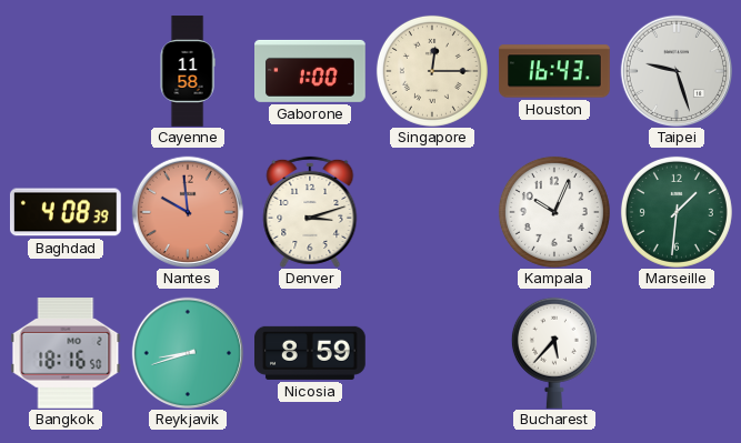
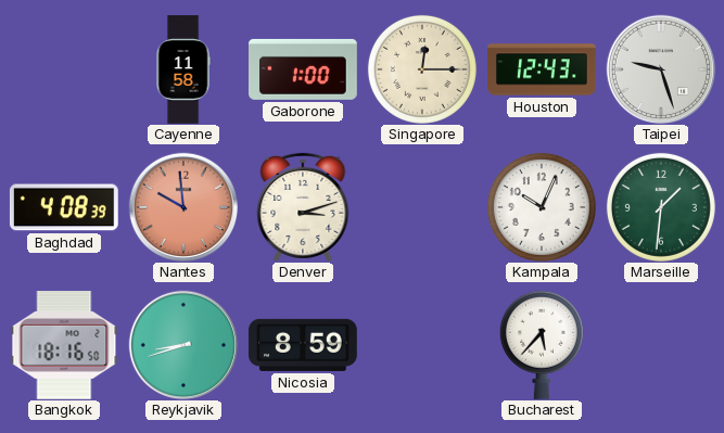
Houston: 16:43 -> 12:43
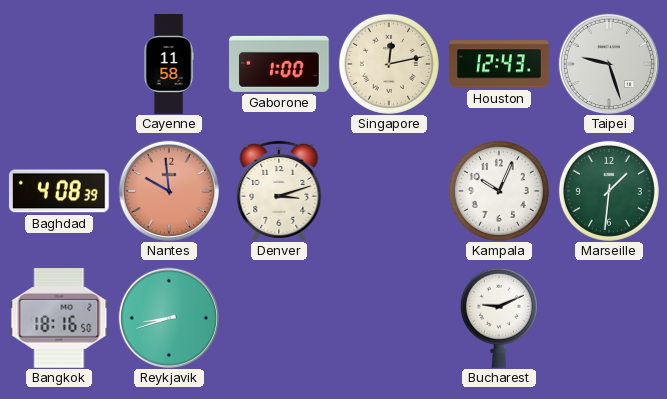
Singapore: 12:15 -> 12:13
Nicosia: 8:59 -> none
Bucharest: 5:37 -> 9:11
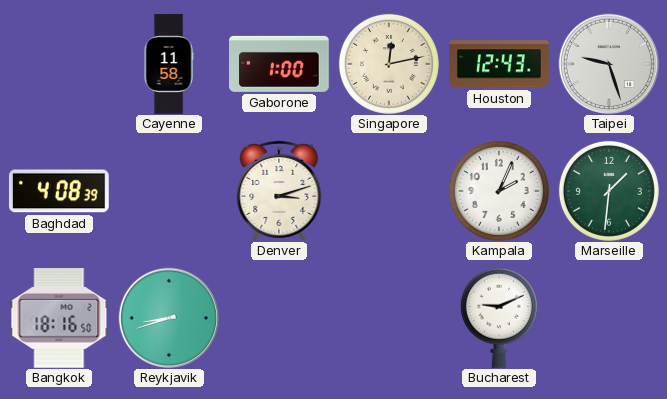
Nantes: 9:59 -> none
Kampala: 10:04 -> 2:04
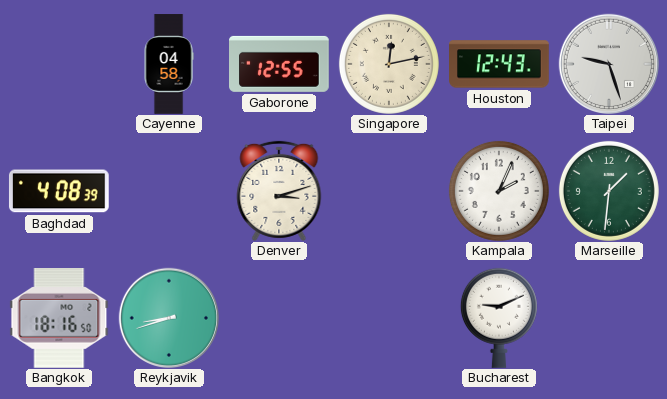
Cayenne: 11:58 -> 04:58
Gaborone: 1:00 -> 12:55
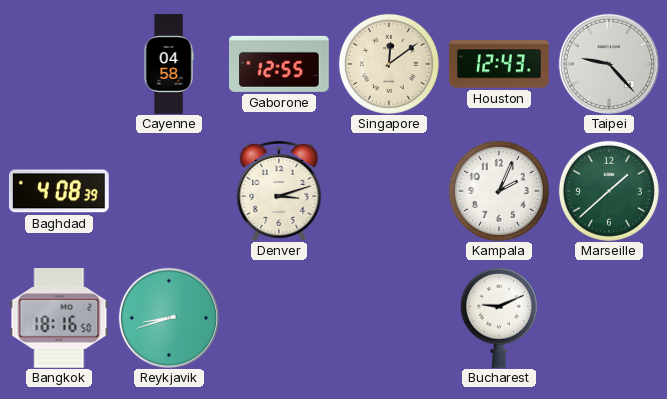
Singapore: 12:13 -> 12:09
Taipei: 9:27 -> 9:23
Marseille: 1:31 -> 1:38
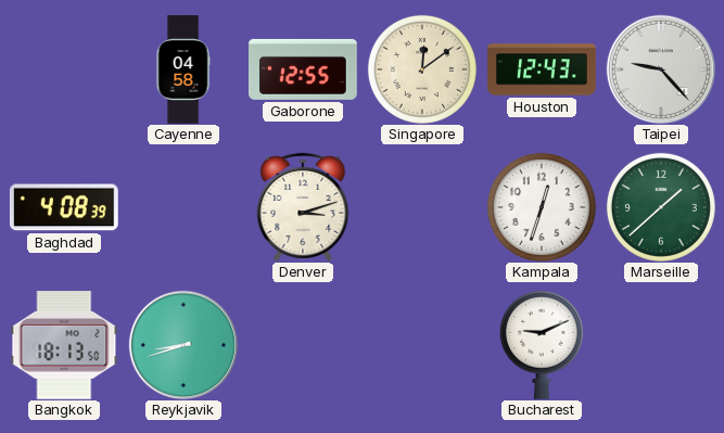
Kampala: 2:04 -> 12:33
Bangkok: 18:16 -> 18:13
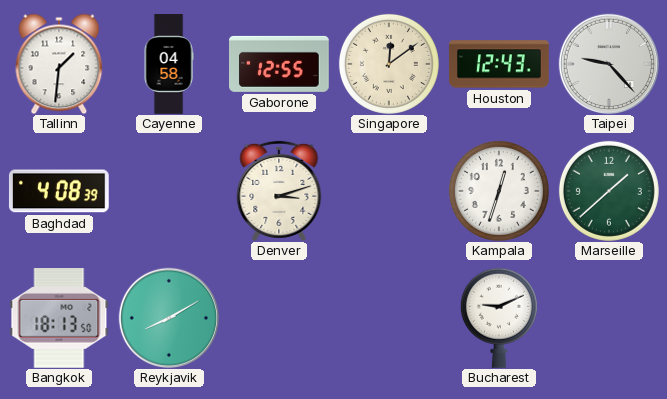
Tallinn: none -> 1:31
Reykjavik: 8:42 -> 8:10
